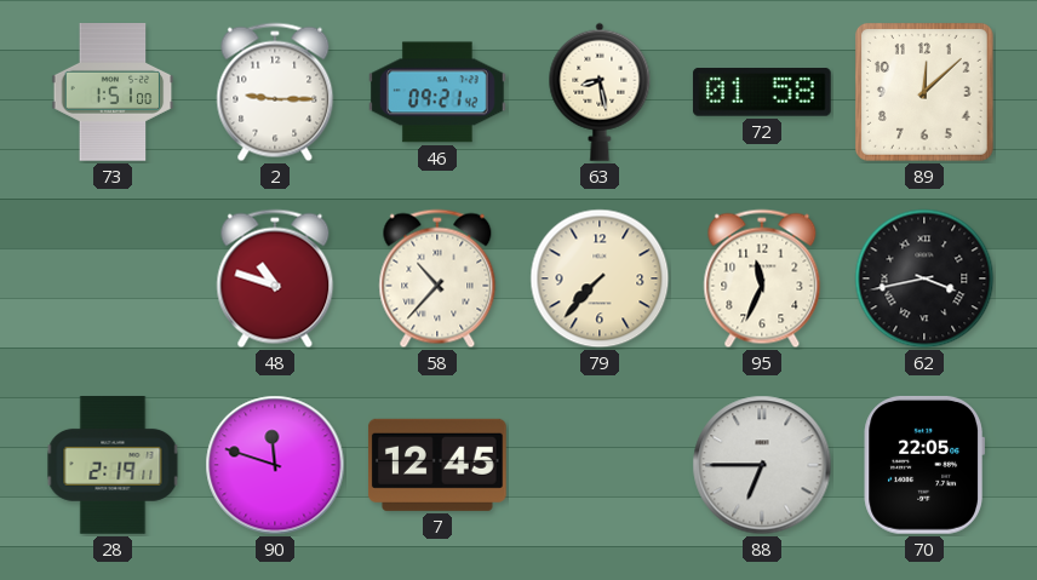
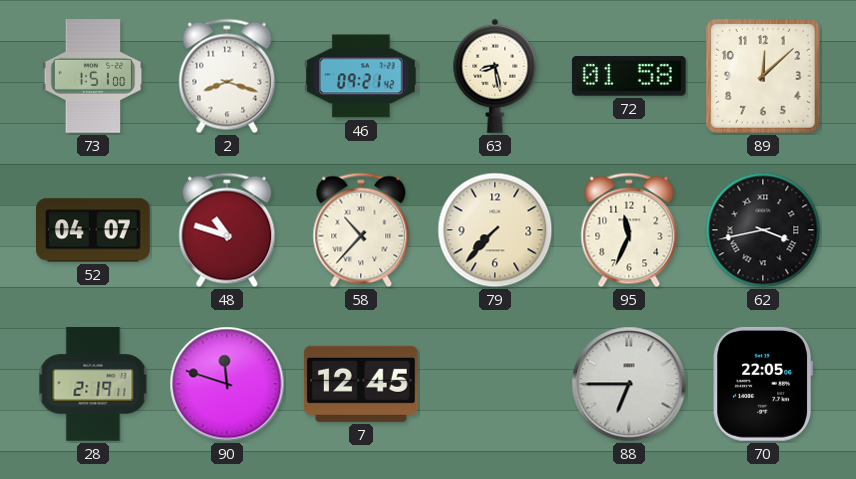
2: 9:15 -> 8:18
52: none -> 04:07
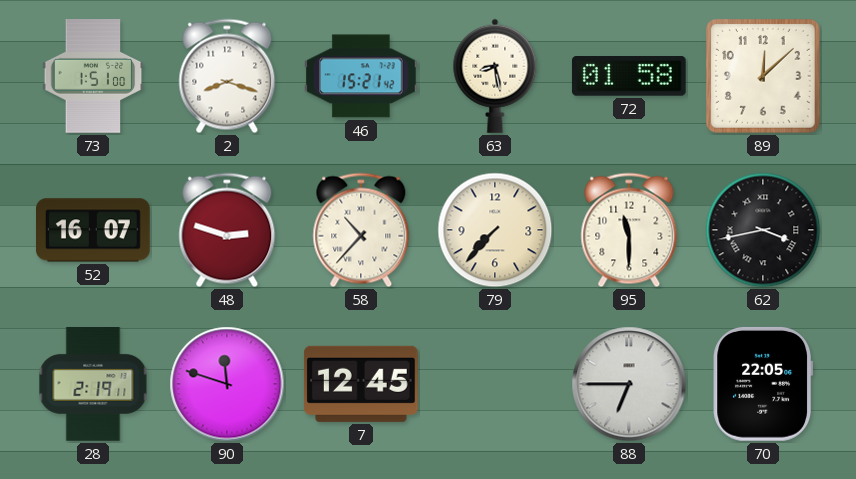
46: 09:21 -> 15:21
52: 04:07 -> 16:07
48: 10:48 -> 2:48
95: 11:34 -> 11:30
